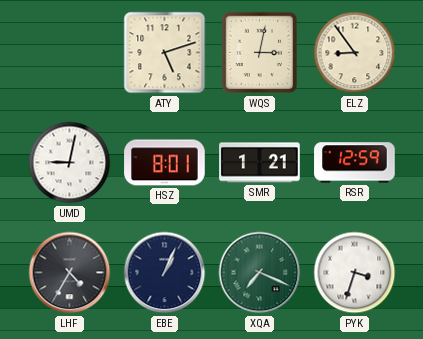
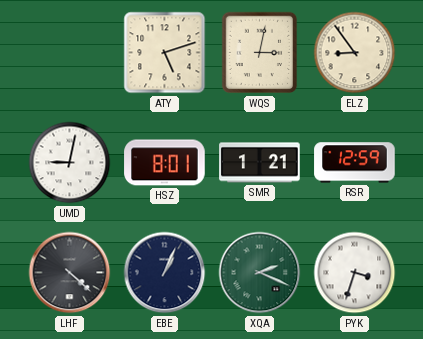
LHF: 4:35 -> 4:22
XQA: 7:19 -> 2:19
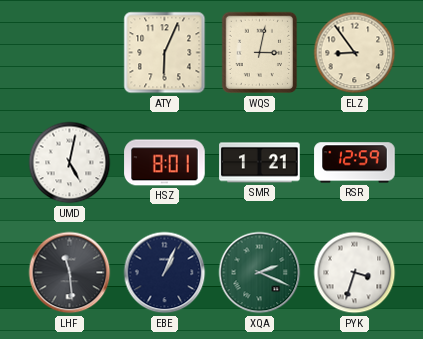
ATY: 5:12 -> 6:04
UMD: 9:02 -> 5:02
LHF: 4:22 -> 11:29
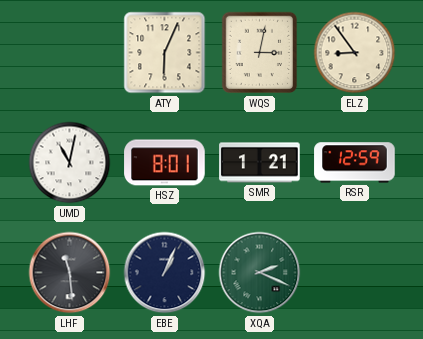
UMD: 5:02 -> 11:02
PYK: 3:33 -> none
